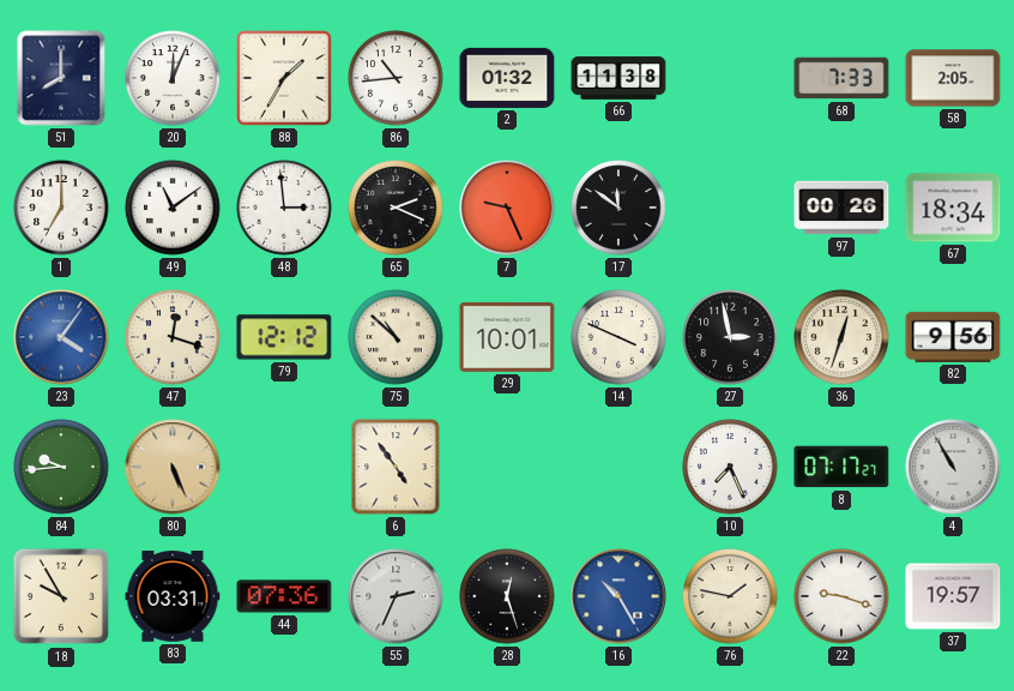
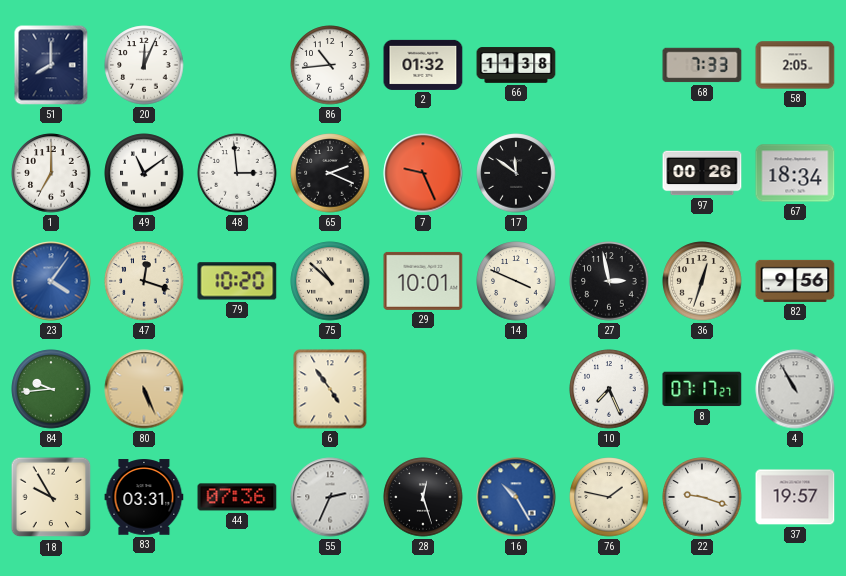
88: 1:35 -> none
79: 12:12 -> 10:20
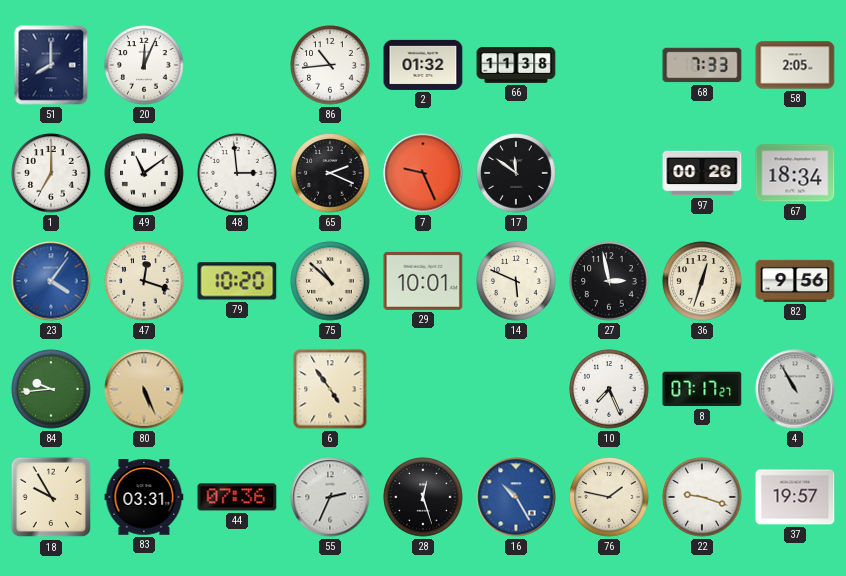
14: 3:49 -> 5:49
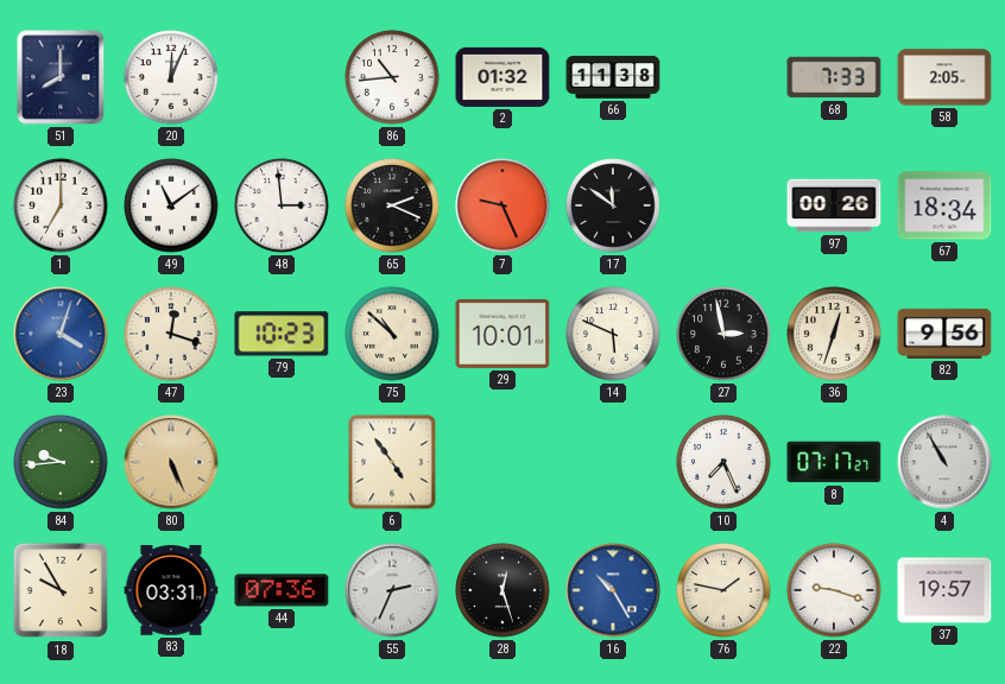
23: 4:06 -> 4:03
79: 10:20 -> 10:23
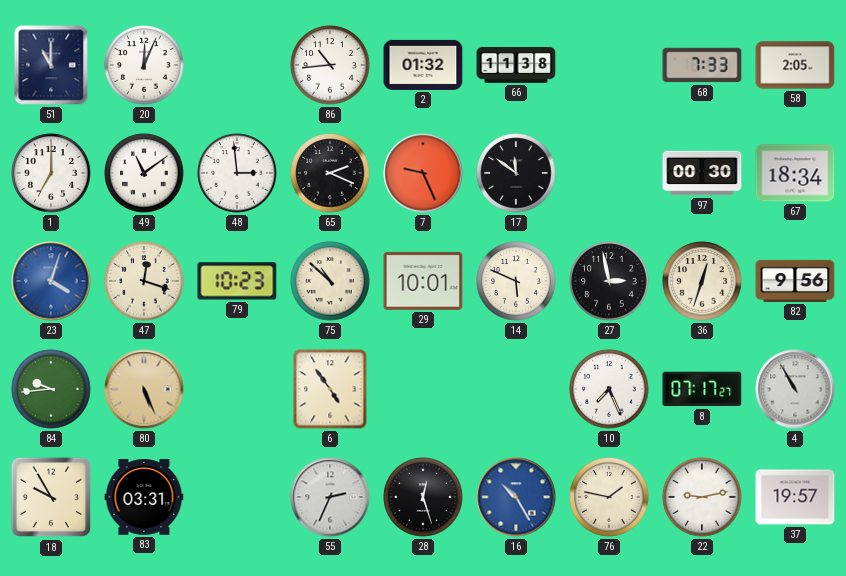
51: 8:00 -> 11:00
97: 00:26 -> 00:30
44: 07:36 -> none
22: 9:18 -> 9:13
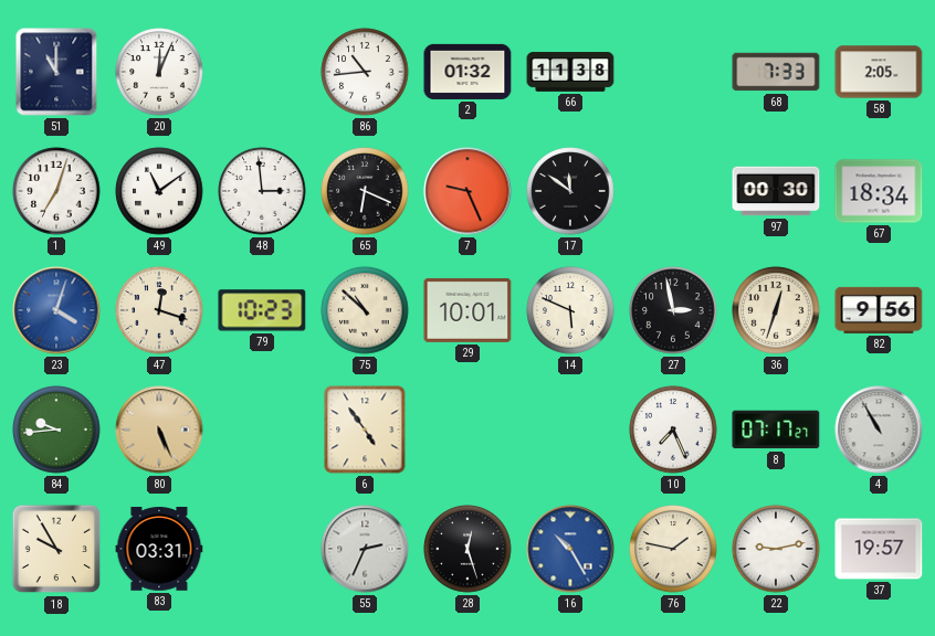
1: 7:00 -> 7:03
65: 2:19 -> 6:19
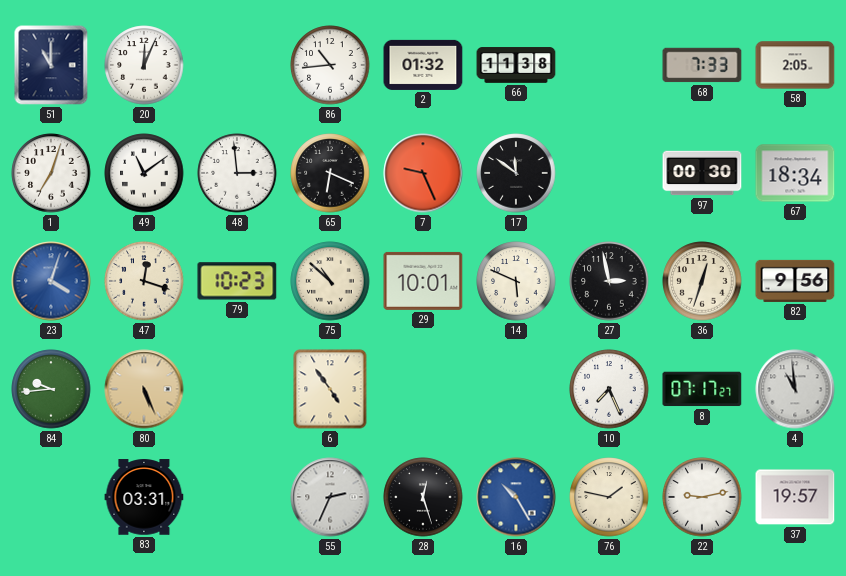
4: 10:55 -> 10:59
18: 9:55 -> none
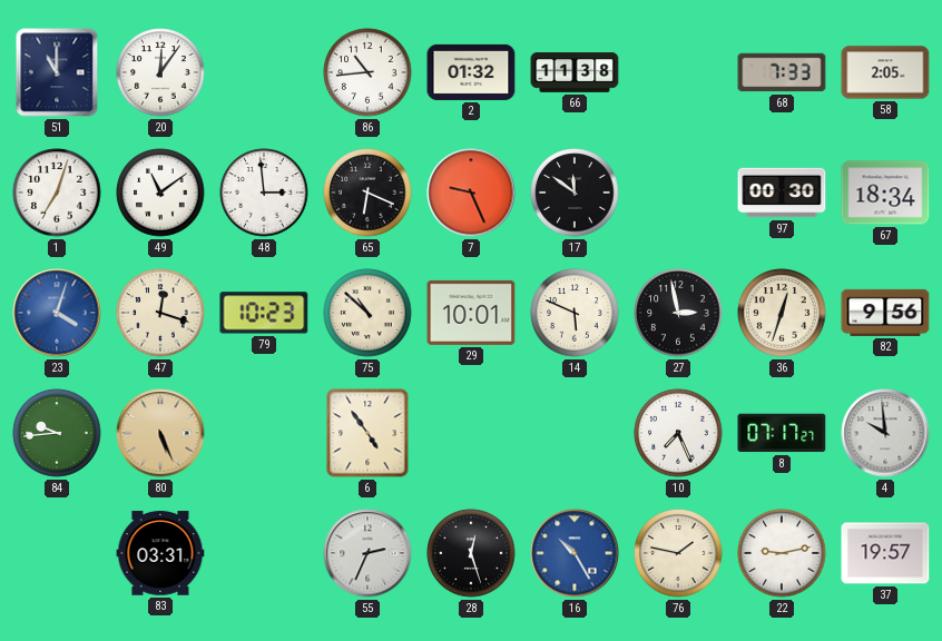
20: 12:04 -> 12:06
4: 10:59 -> 9:59
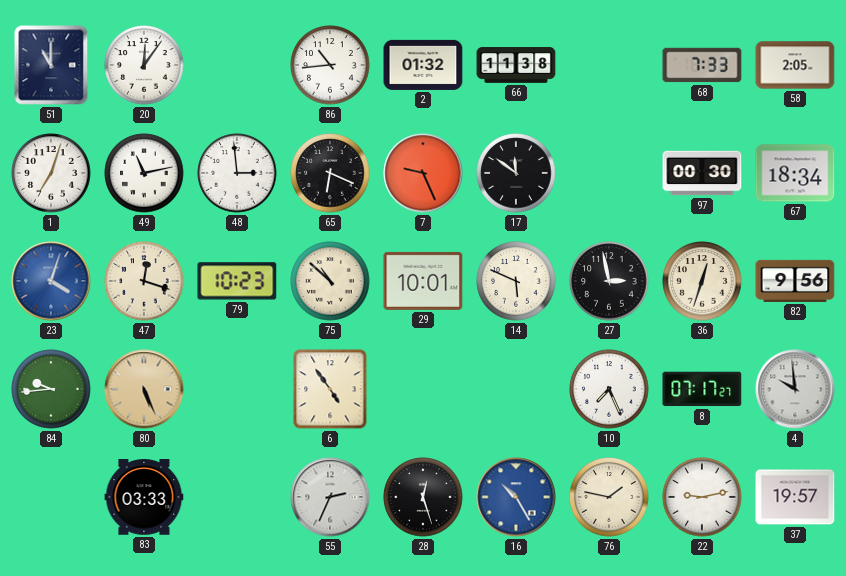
49: 11:09 -> 11:13
83: 03:31 -> 03:33
